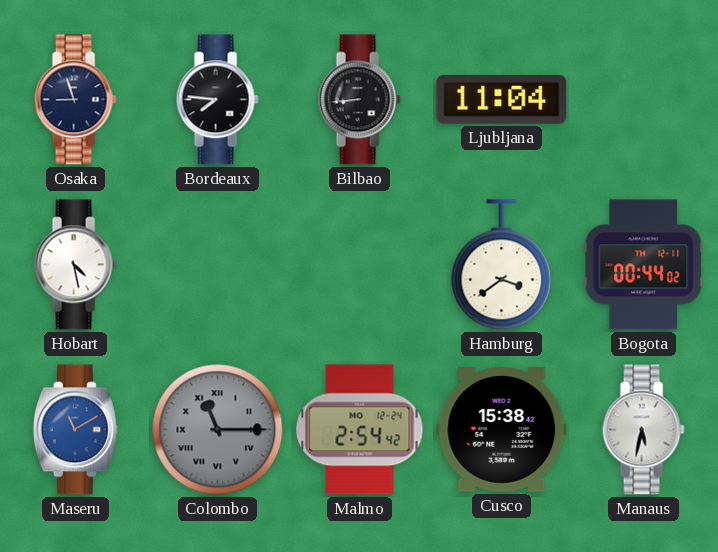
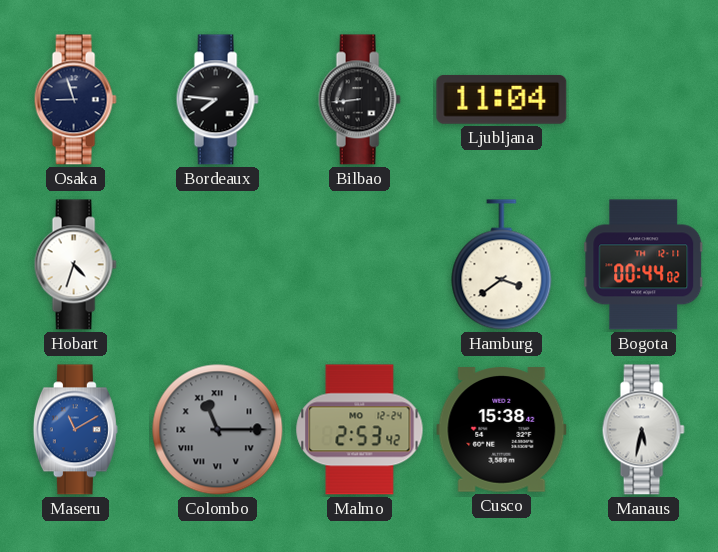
Hobart: 4:28 -> 4:33
Malmo: 2:54 -> 2:53
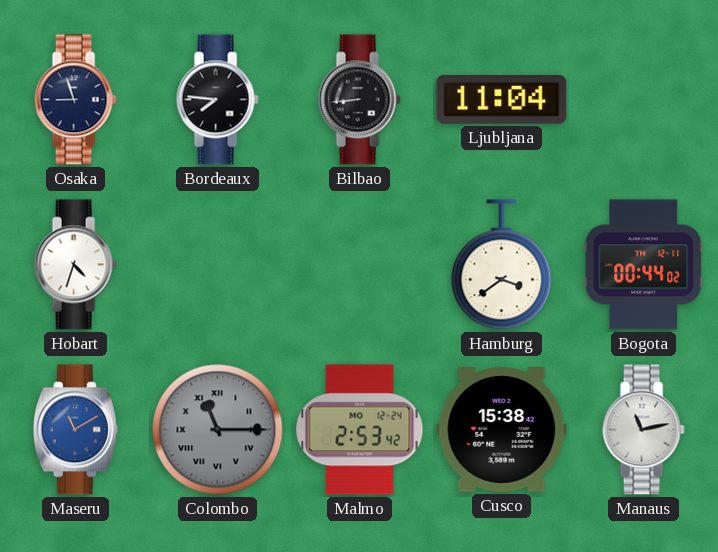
Manaus: 5:32 -> 11:13
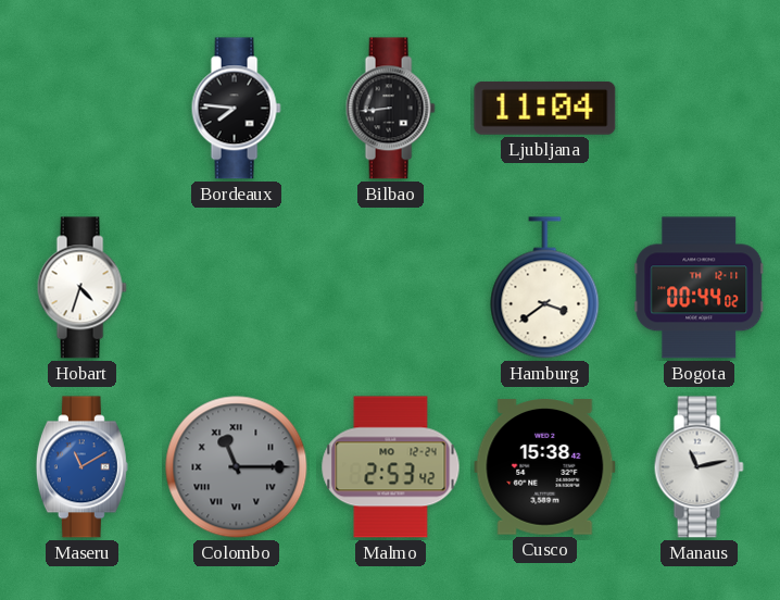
Osaka: 8:57 -> none
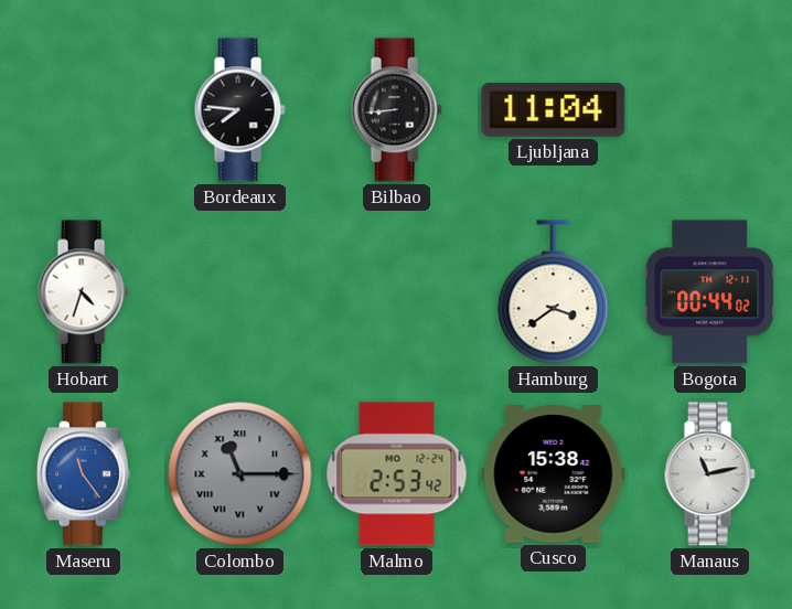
Maseru: 11:10 -> 11:24
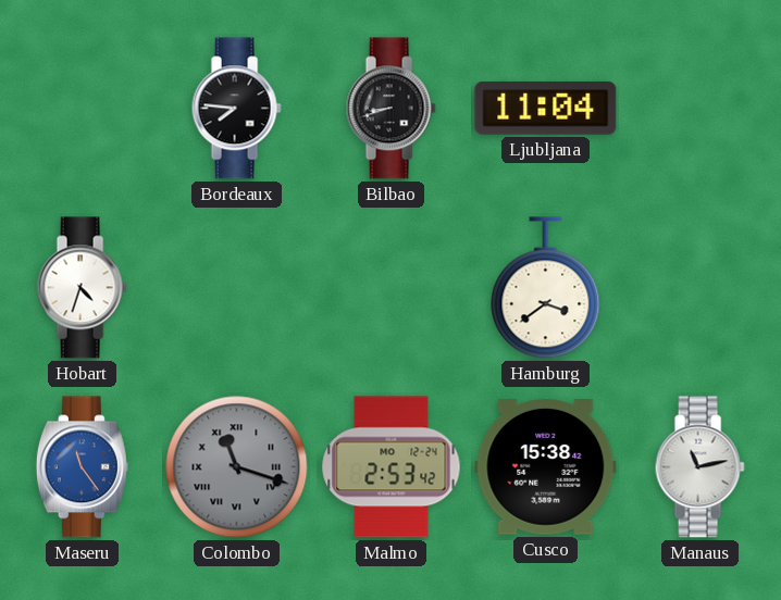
Bilbao: 8:44 -> 8:42
Bogota: 00:44 -> none
Colombo: 11:15 -> 11:18
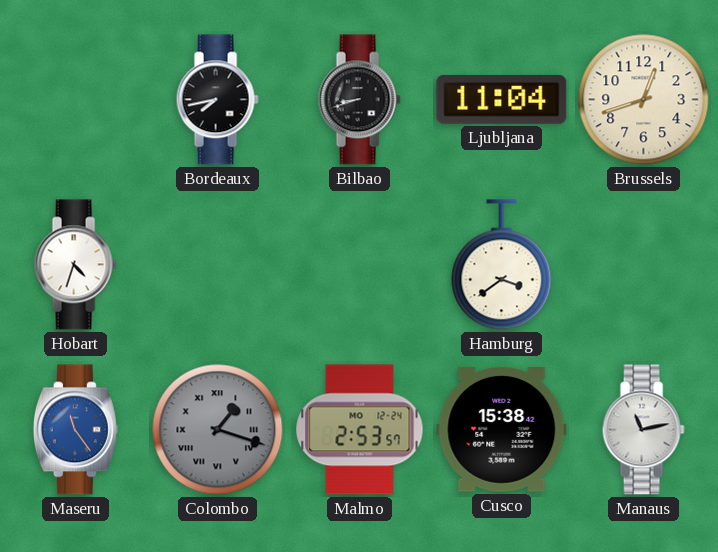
Bordeaux: 7:46 -> 7:43
Brussels: none -> 12:42
Colombo: 11:18 -> 1:18
Malmo: 2:53:42 -> 2:53:57
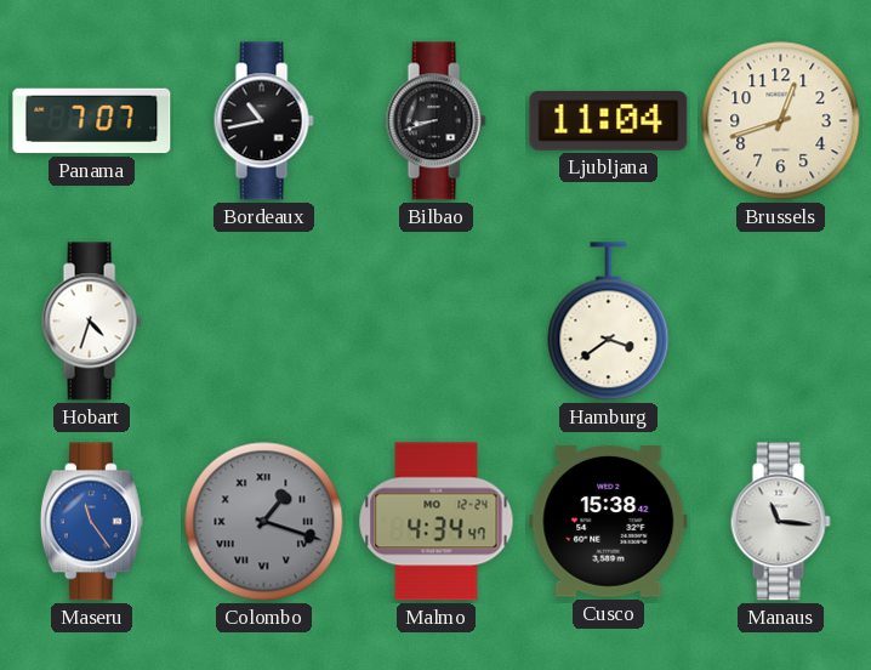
Panama: none -> 7:07
Bordeaux: 7:43 -> 10:43
Malmo: 2:53 -> 4:34
Manaus: 11:13 -> 11:16
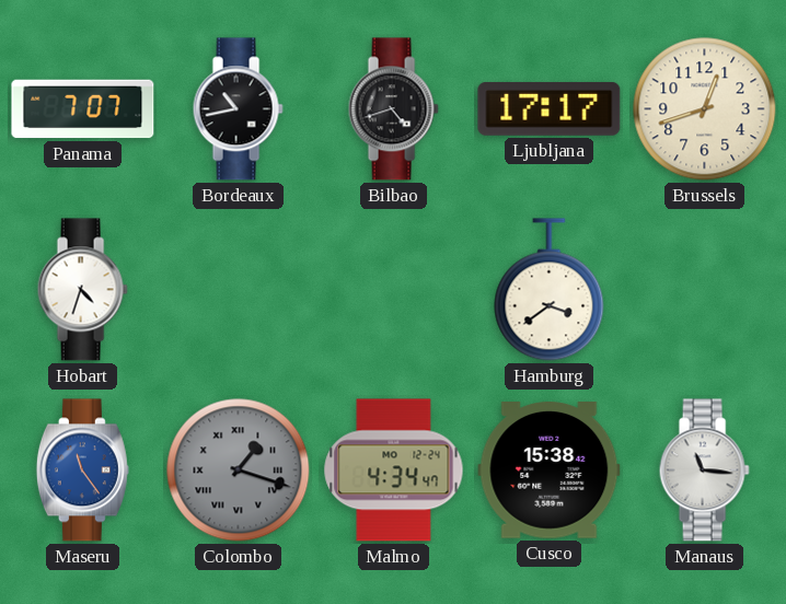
Bilbao: 8:42 -> 4:42
Ljubljana: 11:04 -> 17:17
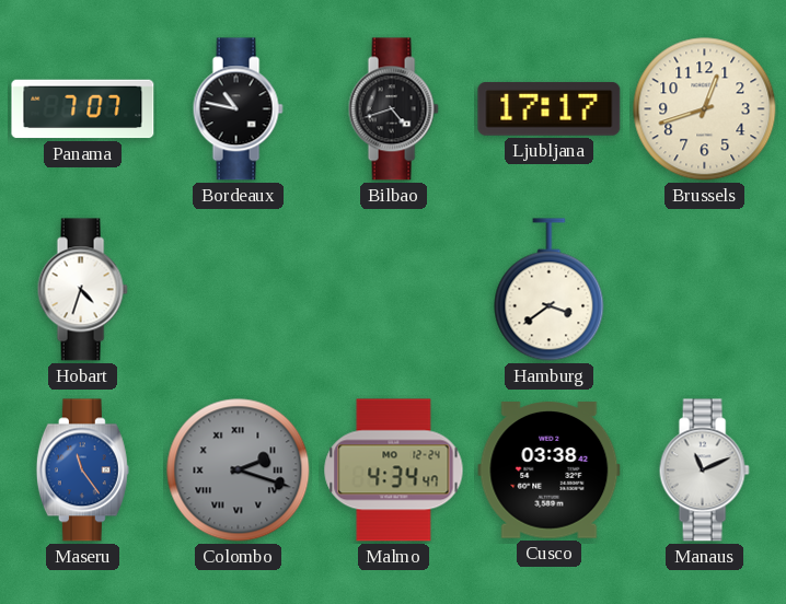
Bordeaux: 10:43 -> 10:47
Colombo: 1:18 -> 2:18
Cusco: 15:38 -> 03:38
Manaus: 11:16 -> 11:11
